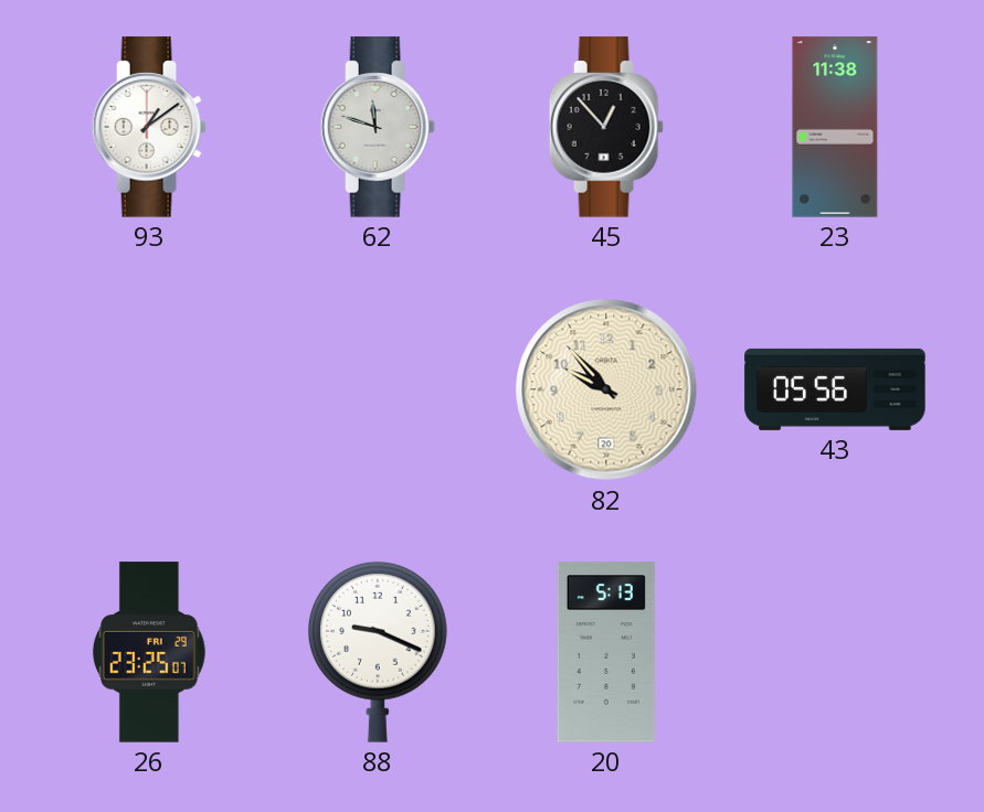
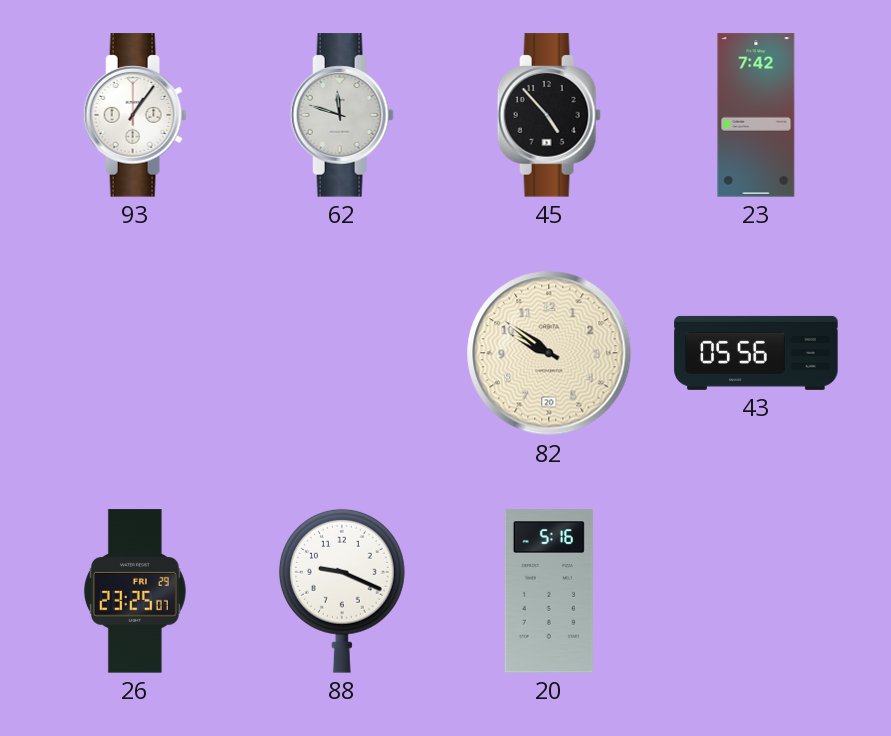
93: 1:09 -> 1:06
45: 12:53 -> 4:53
23: 11:38 -> 7:42
82: 9:53 -> 9:51
20: 5:13 -> 5:16
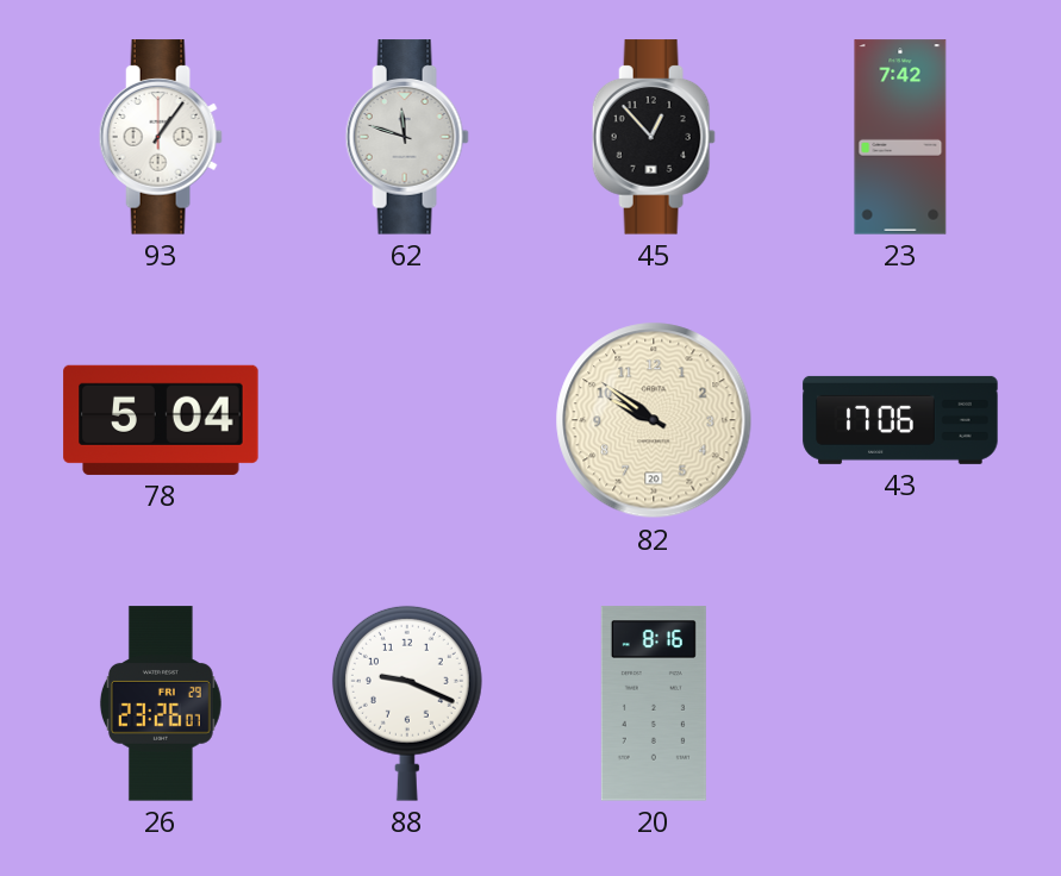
45: 4:53 -> 12:53
78: none -> 5:04
43: 05:56 -> 17:06
26: 23:25 -> 23:26
20: 5:16 -> 8:16
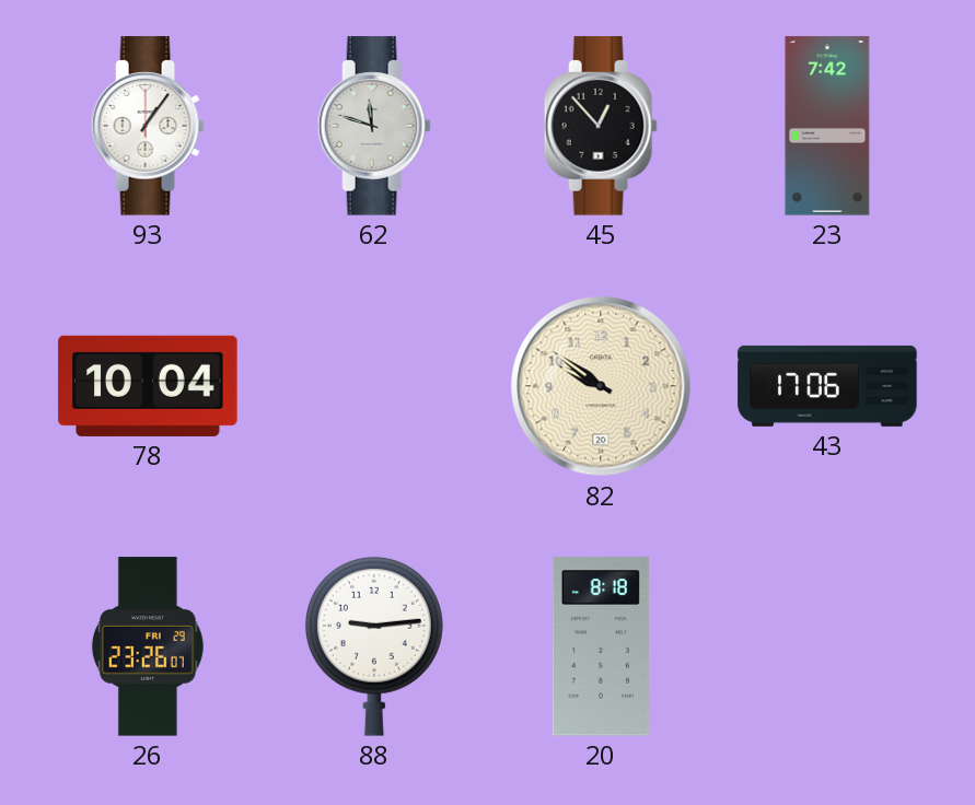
78: 5:04 -> 10:04
88: 9:19 -> 9:14
20: 8:16 -> 8:18
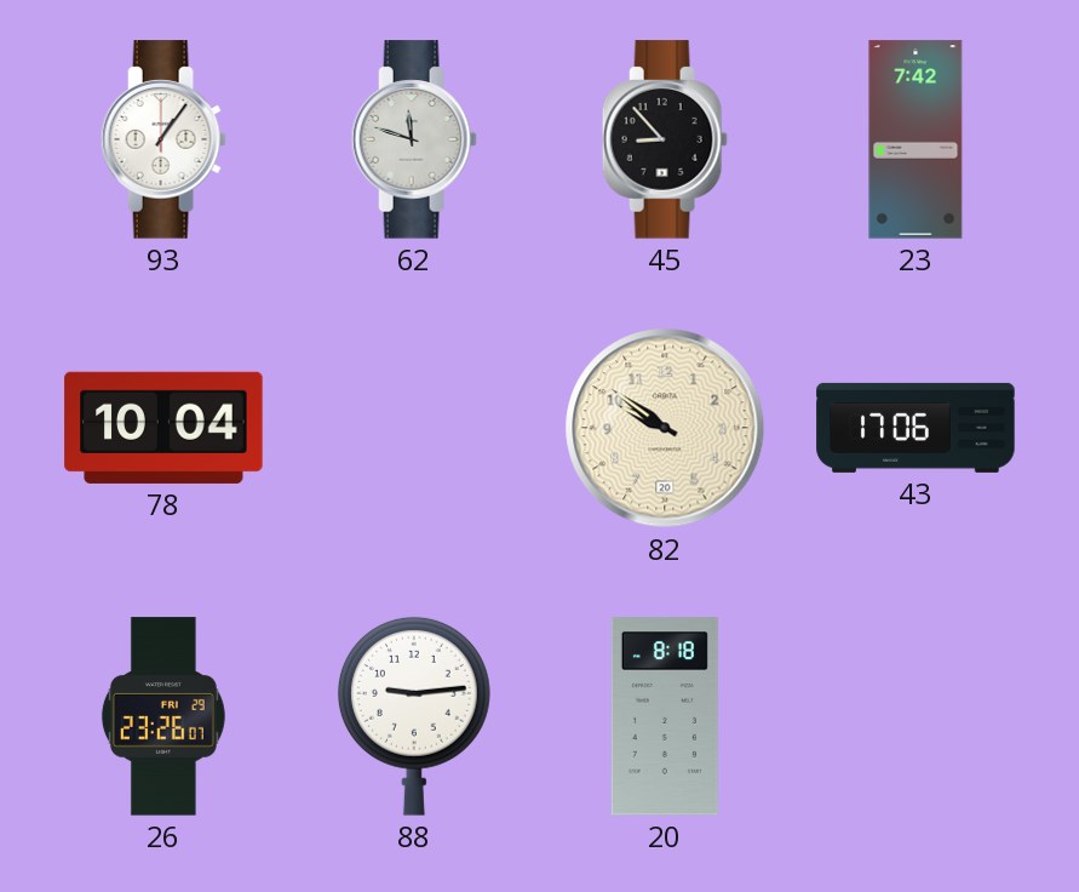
45: 12:53 -> 8:53
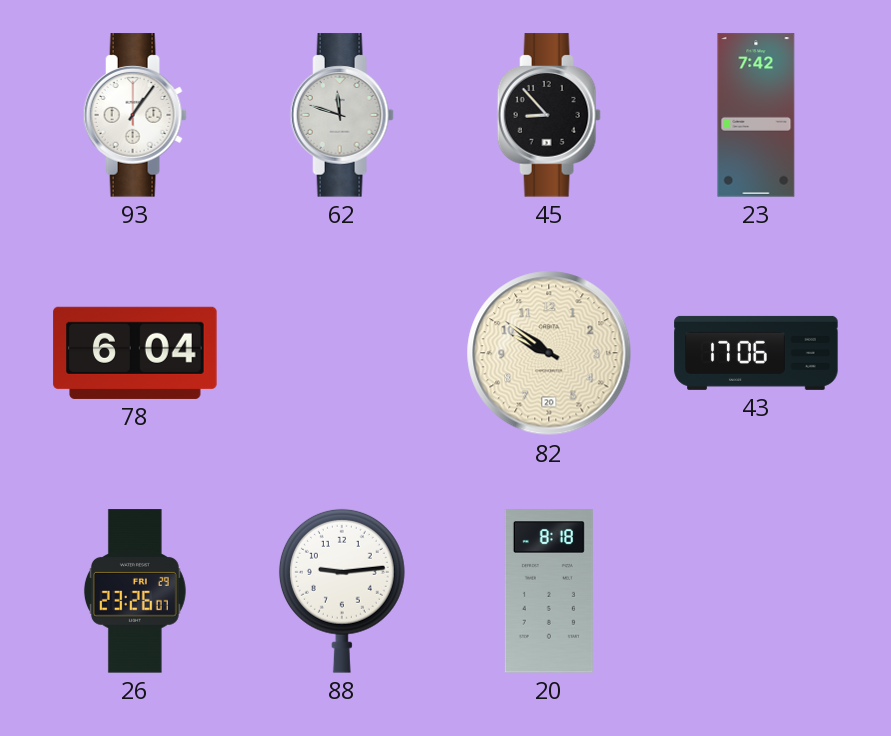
78: 10:04 -> 6:04
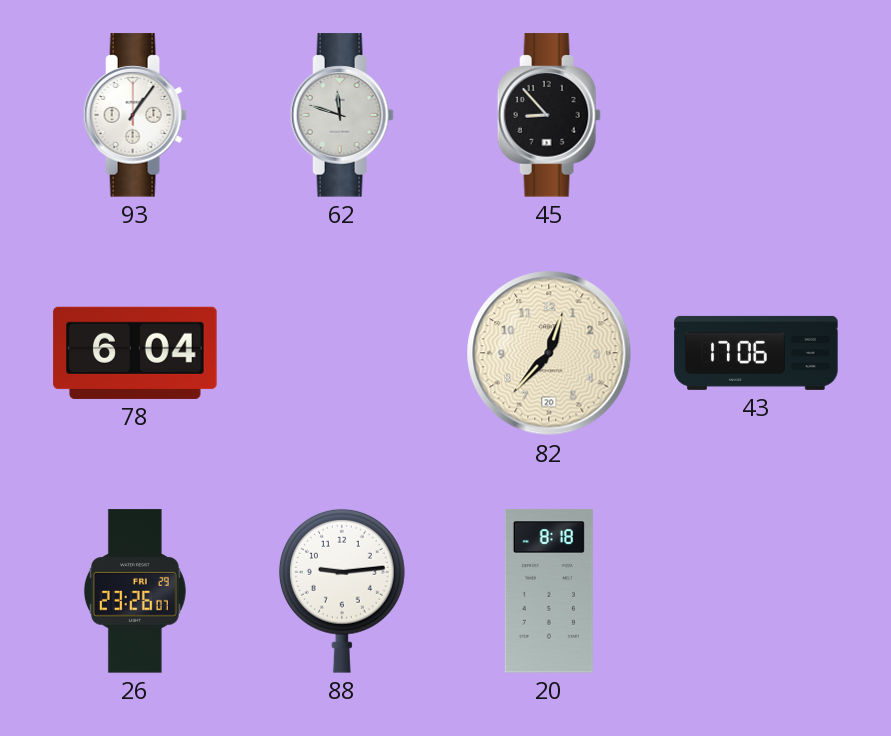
23: 7:42 -> none
82: 9:51 -> 12:37
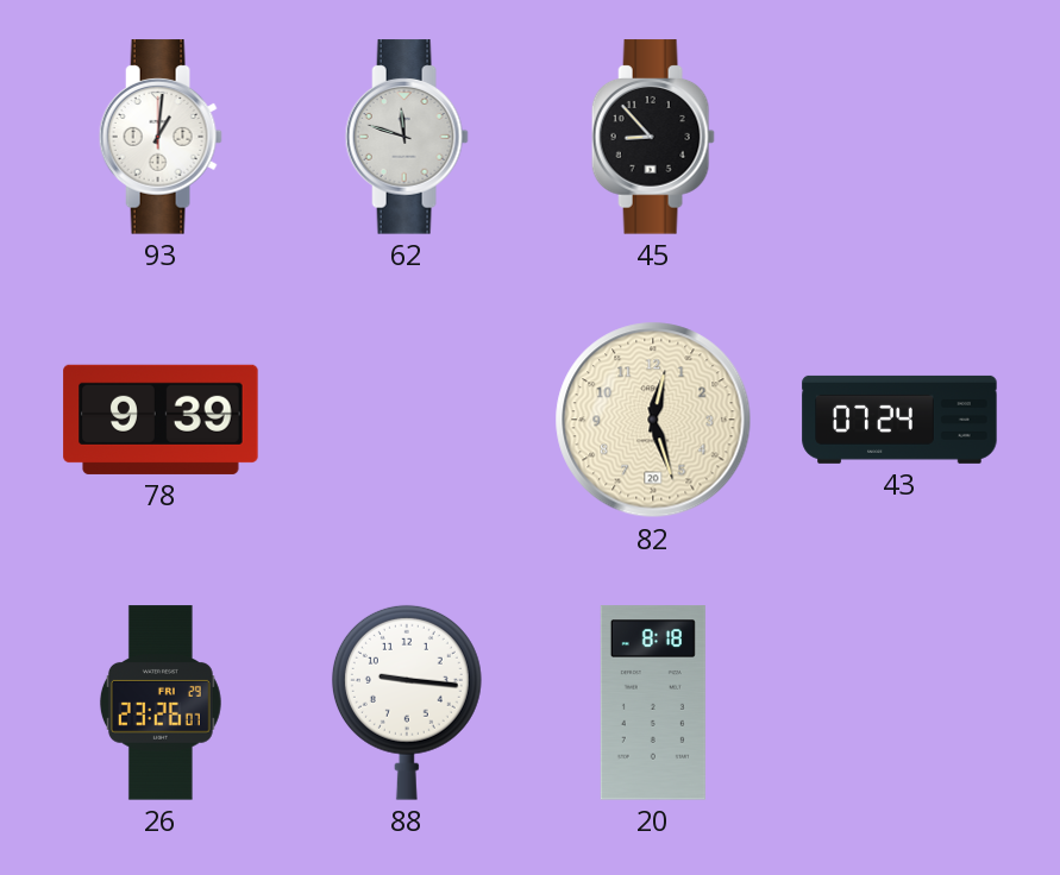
93: 1:06 -> 1:01
78: 6:04 -> 9:39
82: 12:37 -> 12:27
43: 17:06 -> 07:24
88: 9:14 -> 9:16
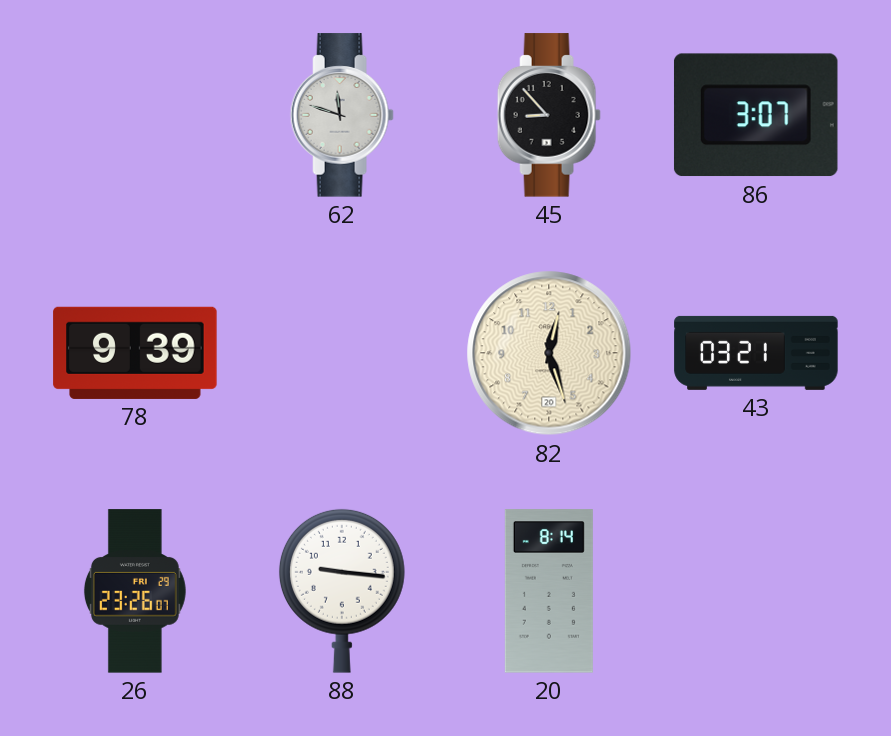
93: 1:01 -> none
86: none -> 3:07
43: 07:24 -> 03:21
20: 8:18 -> 8:14
